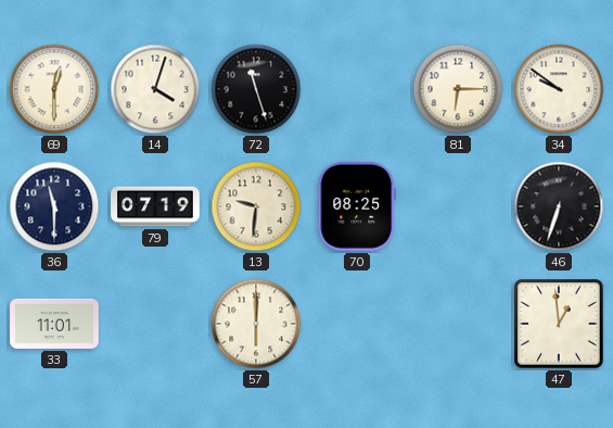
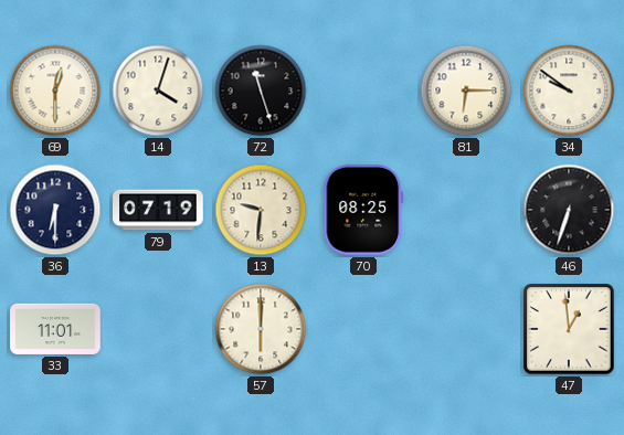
36: 11:30 -> 6:30
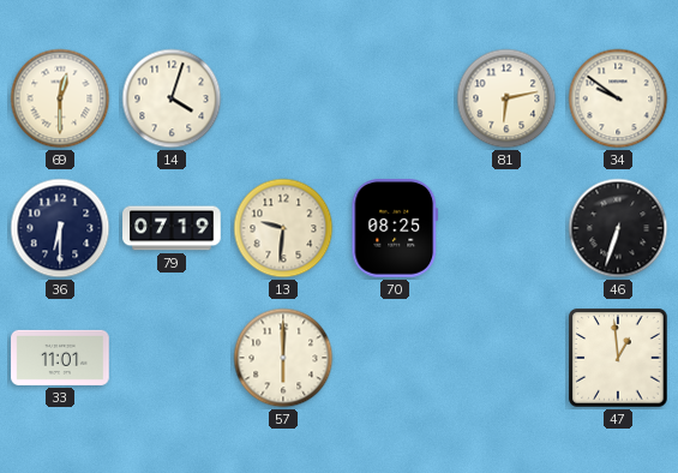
72: 11:27 -> none
81: 6:15 -> 6:13
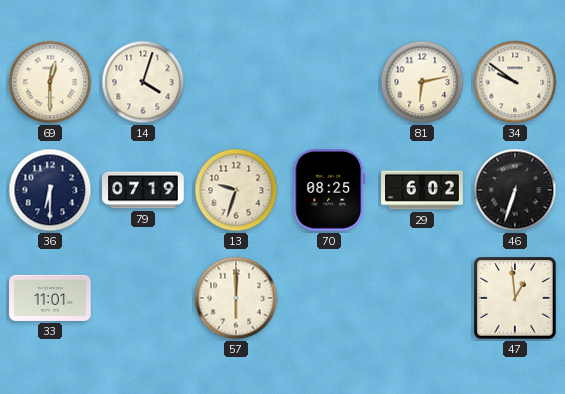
13: 9:31 -> 9:33
29: none -> 6:02
